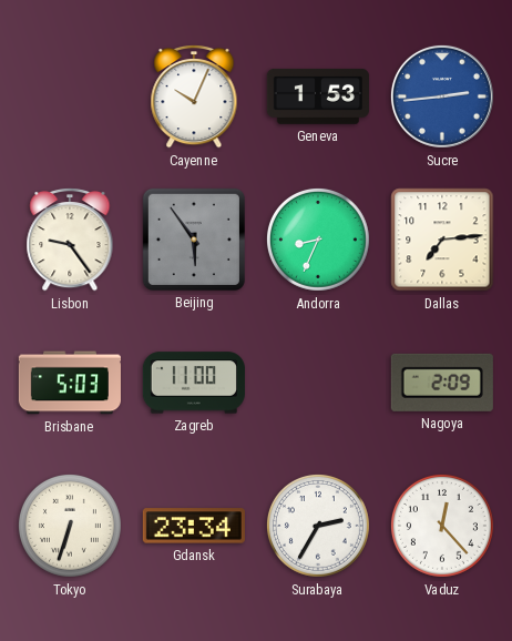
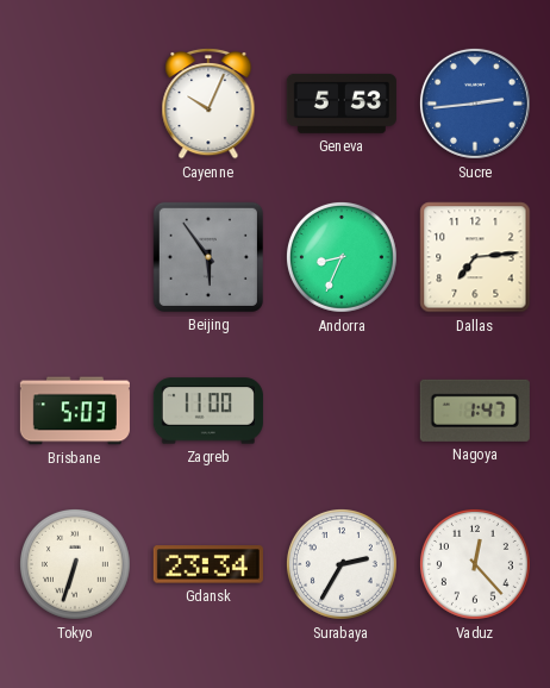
Geneva: 1:53 -> 5:53
Lisbon: 9:24 -> none
Nagoya: 2:09 -> 1:47
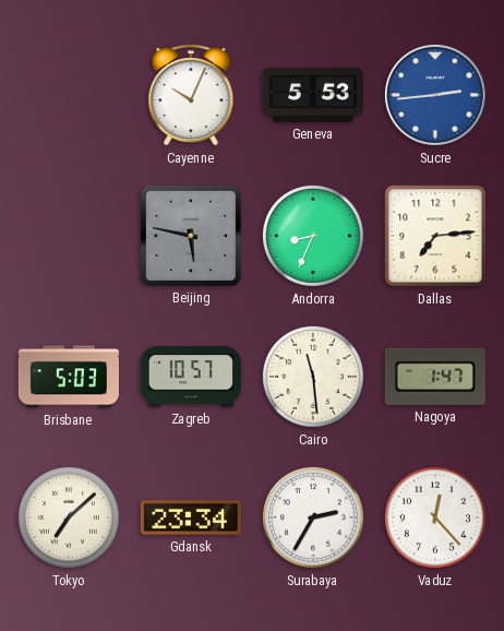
Beijing: 5:54 -> 5:47
Zagreb: 11:00 -> 10:57
Cairo: none -> 11:29
Tokyo: 6:33 -> 7:08
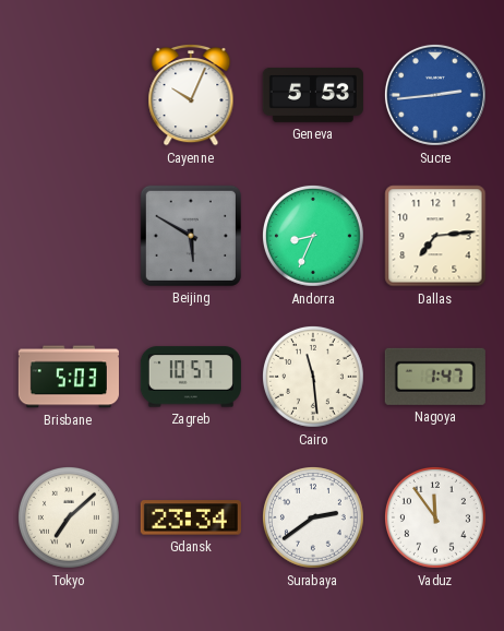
Beijing: 5:47 -> 5:50
Surabaya: 2:35 -> 2:39
Vaduz: 12:23 -> 11:54
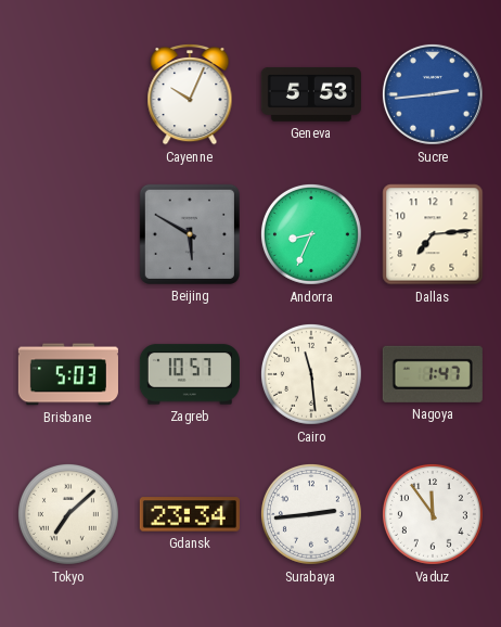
Surabaya: 2:39 -> 2:44
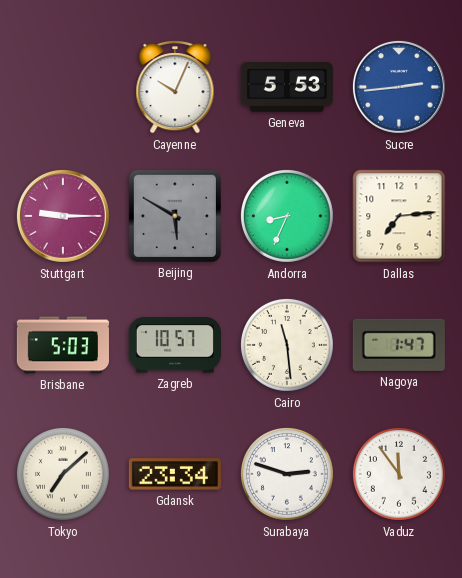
Stuttgart: none -> 9:15
Surabaya: 2:44 -> 2:48
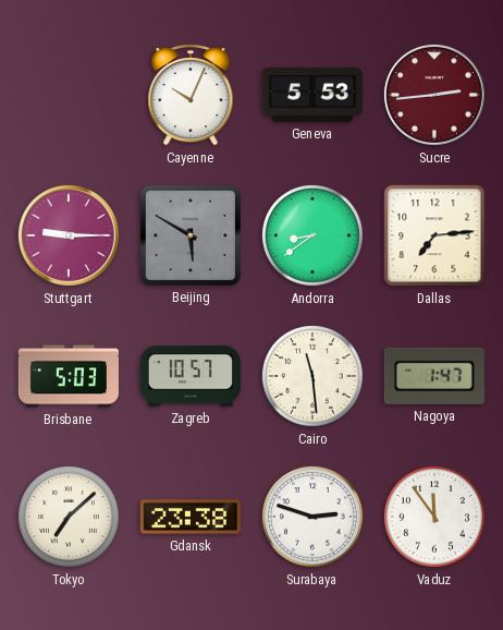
Sucre dial: blue -> burgundy
Andorra: 8:34 -> 8:39
Gdansk: 23:34 -> 23:38
